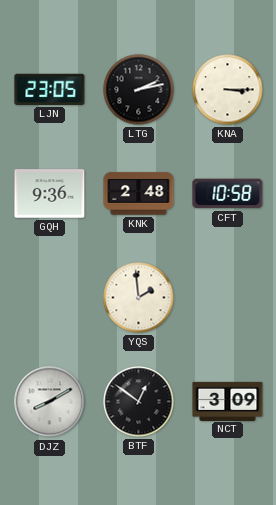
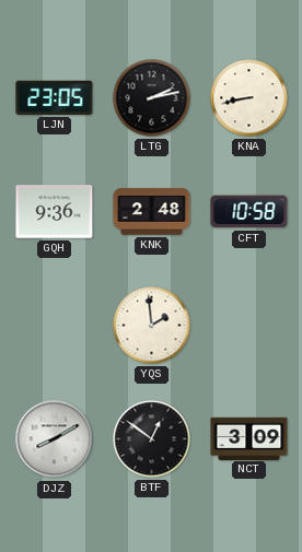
KNA: 3:15 -> 8:43
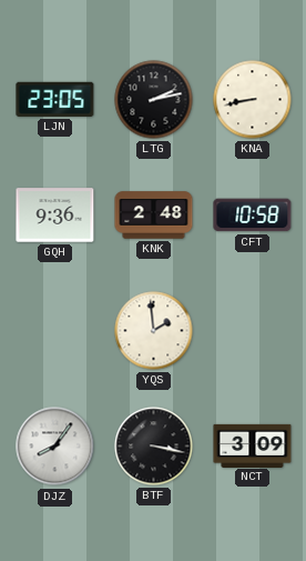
DJZ: 8:10 -> 8:06
BTF: 12:51 -> 3:17
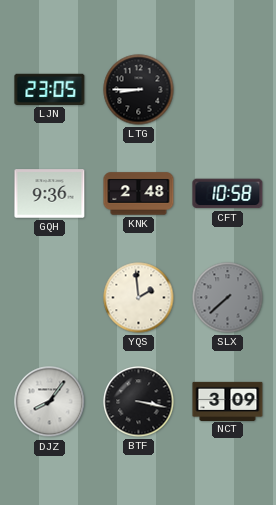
LTG: 2:13 -> 8:45
KNA: 8:43 -> none
SLX: none -> 7:38
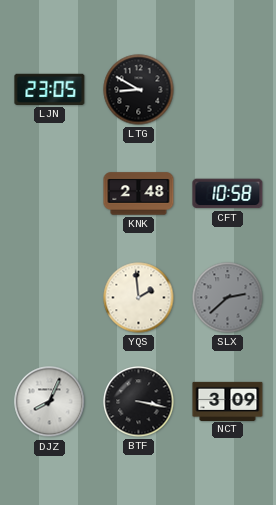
LTG: 8:45 -> 8:50
GQH: 9:36 -> none
SLX: 7:38 -> 2:38
DJZ: 8:06 -> 8:04
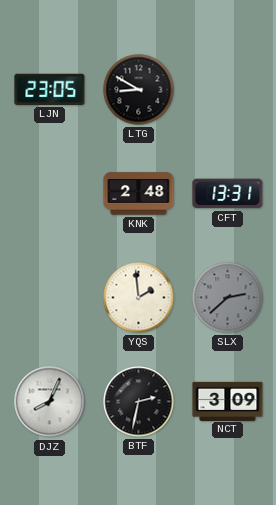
CFT: 10:58 -> 13:31
BTF: 3:17 -> 2:32
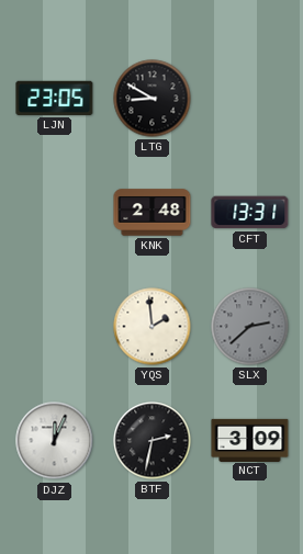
DJZ: 8:04 -> 12:04
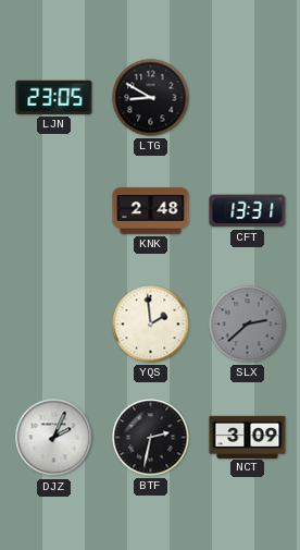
DJZ: 12:04 -> 2:04
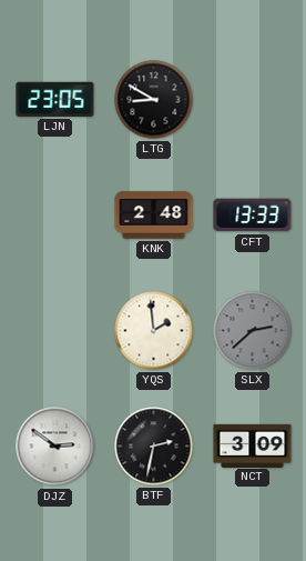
CFT: 13:31 -> 13:33
DJZ: 2:04 -> 2:51
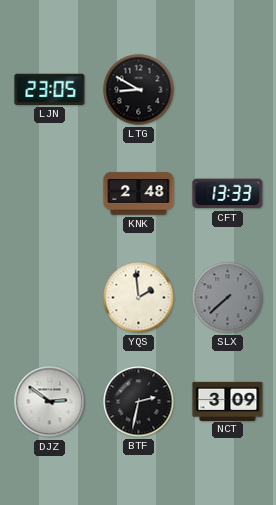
SLX: 2:38 -> 7:38
